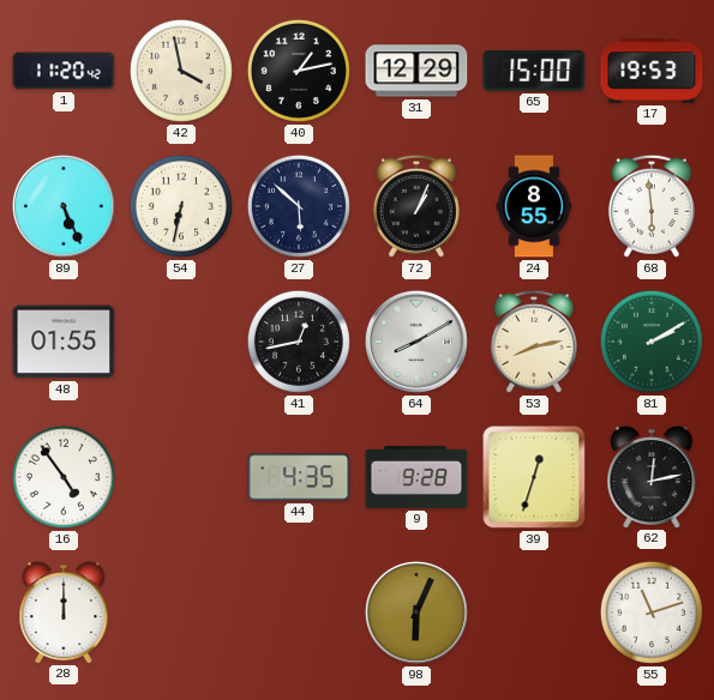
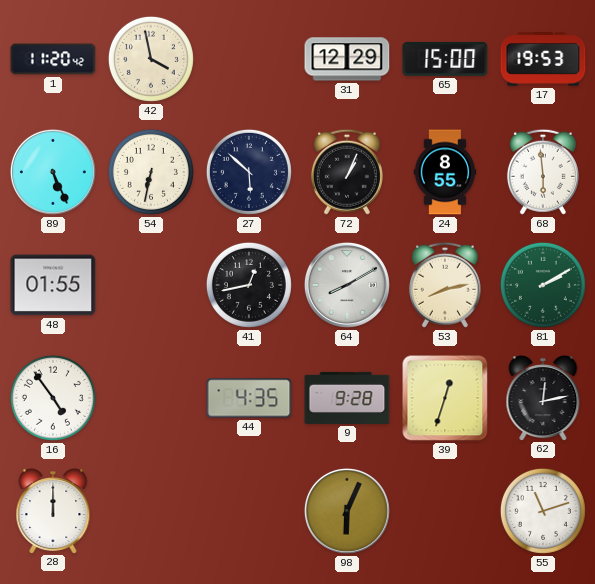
40: 1:13 -> none
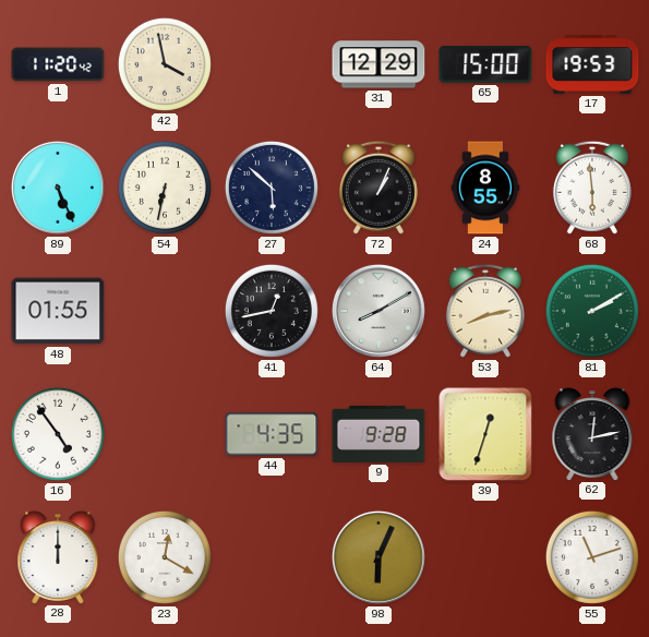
23: none -> 12:20
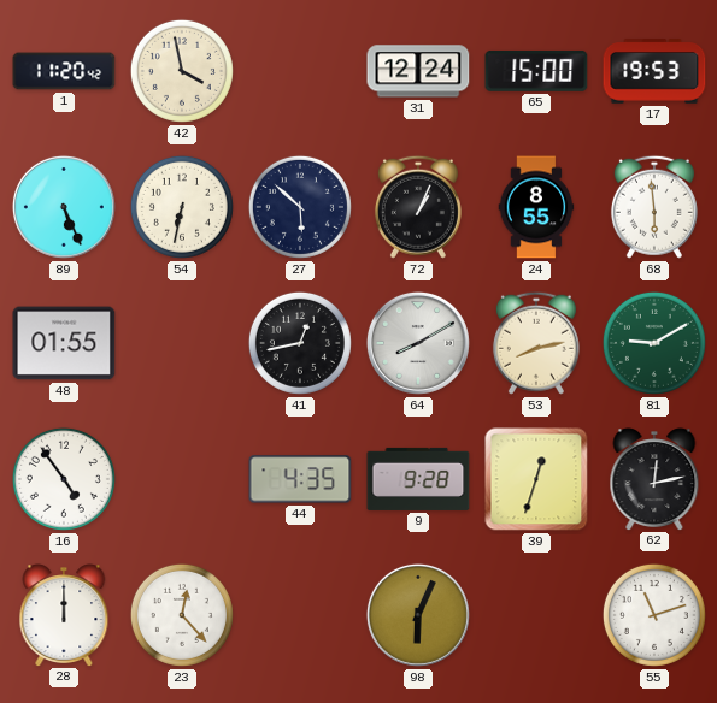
31: 12:29 -> 12:24
81: 2:10 -> 9:10
23: 12:20 -> 12:23
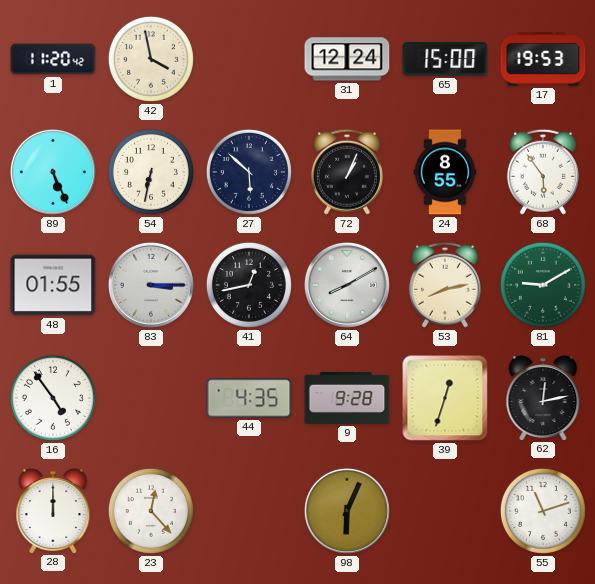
68: 5:59 -> 5:54
83: none -> 3:15
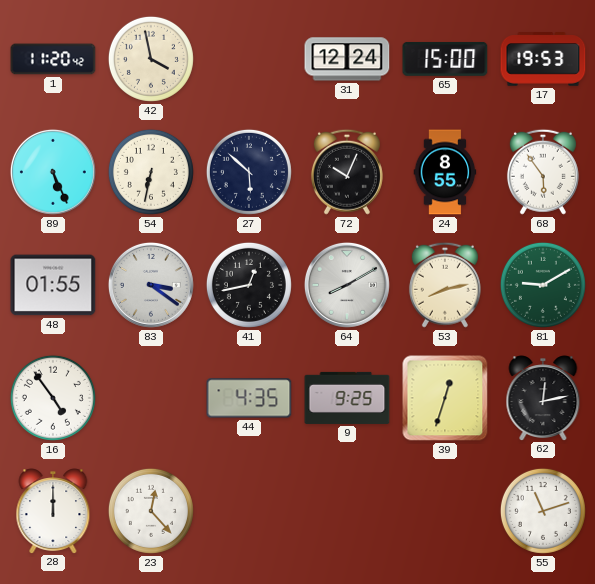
72: 1:04 -> 10:04
83: 3:15 -> 3:21
9: 9:28 -> 9:25
98: 6:04 -> none
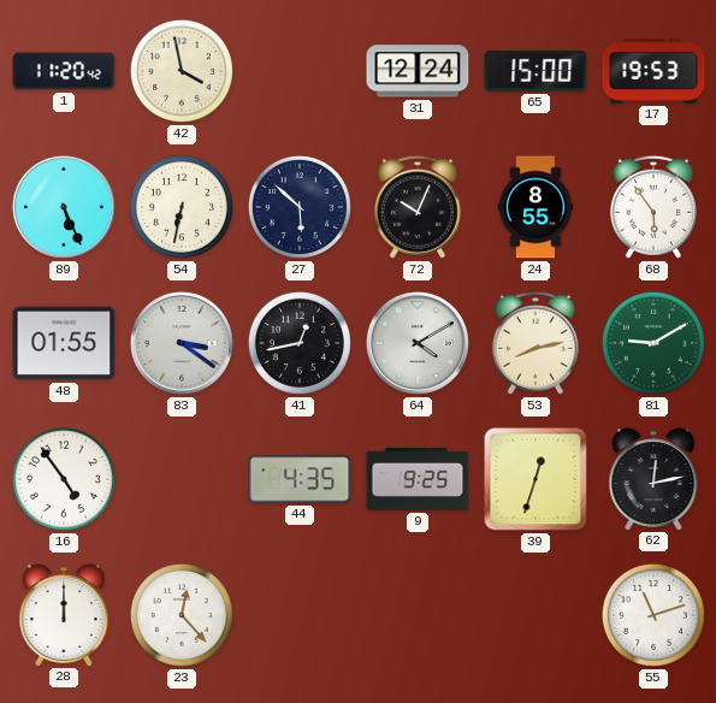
64: 8:10 -> 4:10
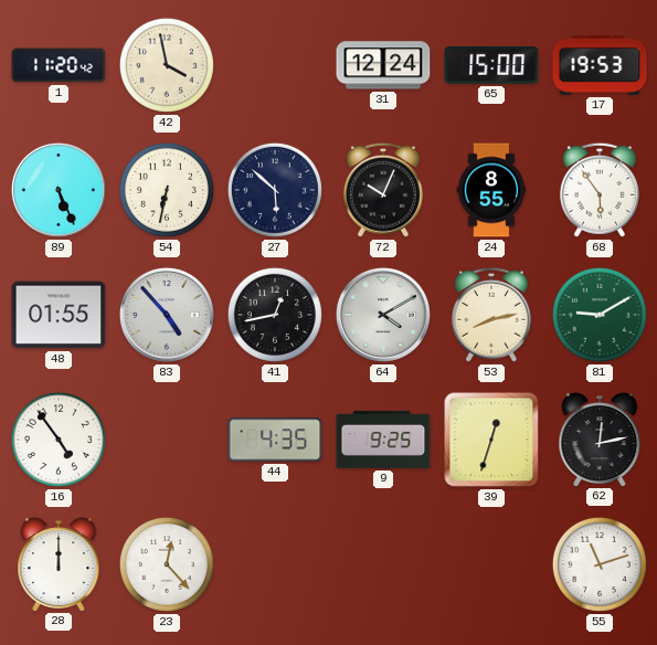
83: 3:21 -> 4:53
